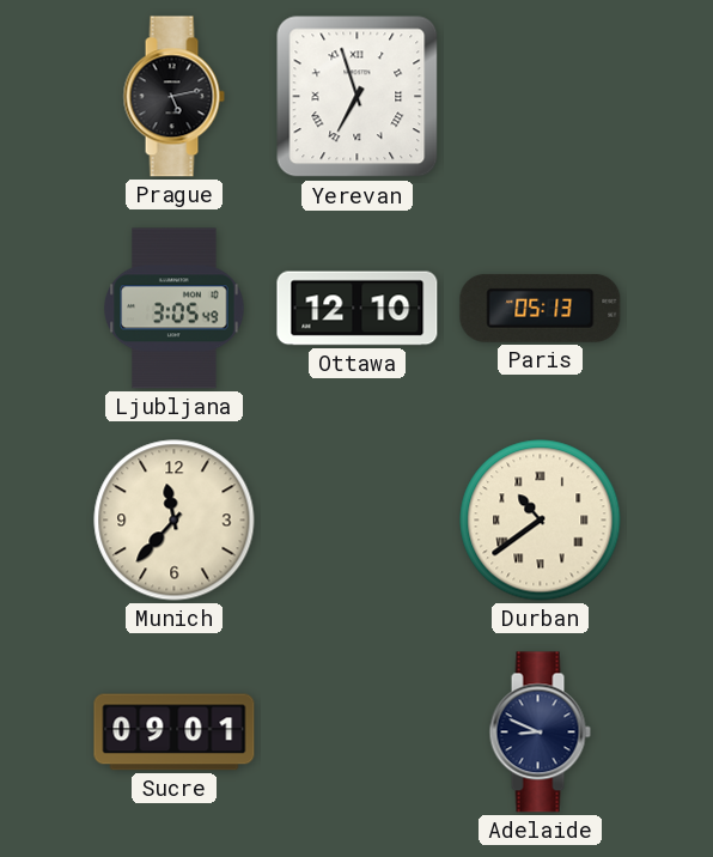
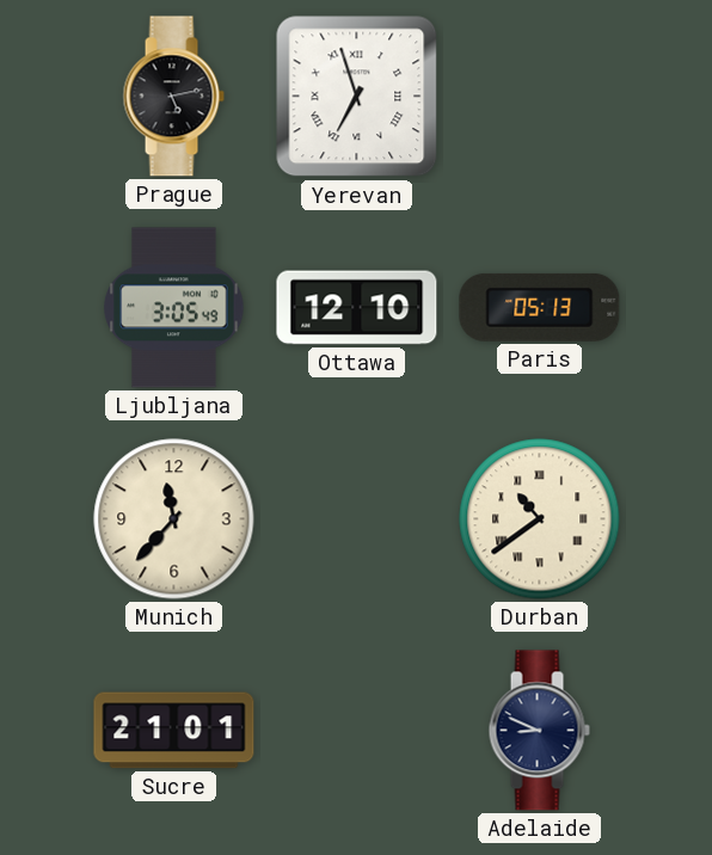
Sucre: 09:01 -> 21:01
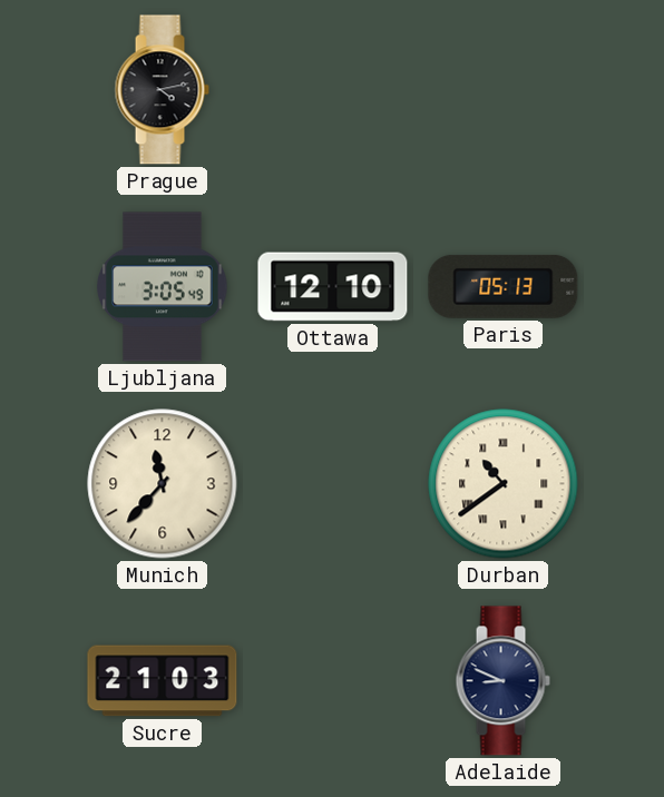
Prague: 5:13 -> 4:13
Yerevan: 6:57 -> none
Sucre: 21:01 -> 21:03
